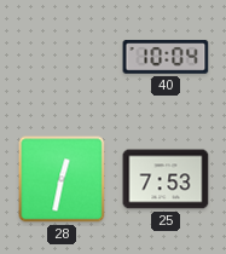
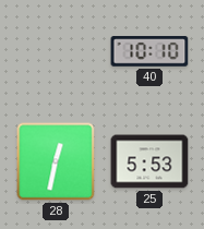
40: 10:04 -> 10:10
25: 7:53 -> 5:53
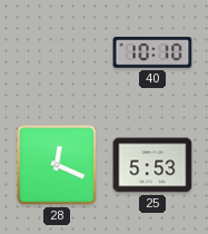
28: 12:32 -> 12:19
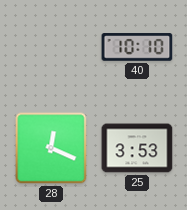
25: 5:53 -> 3:53
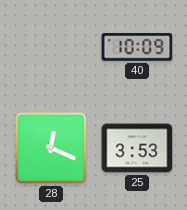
40: 10:10 -> 10:09
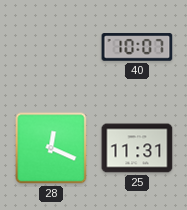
40: 10:09 -> 10:07
25: 3:53 -> 11:31
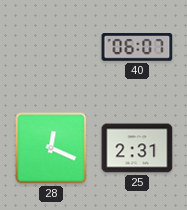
40: 10:07 -> 06:07
25: 11:31 -> 2:31
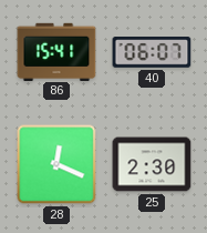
86: none -> 15:41
25: 2:31 -> 2:30
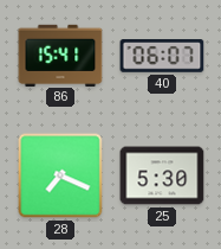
28: 12:19 -> 7:19
25: 2:30 -> 5:30
